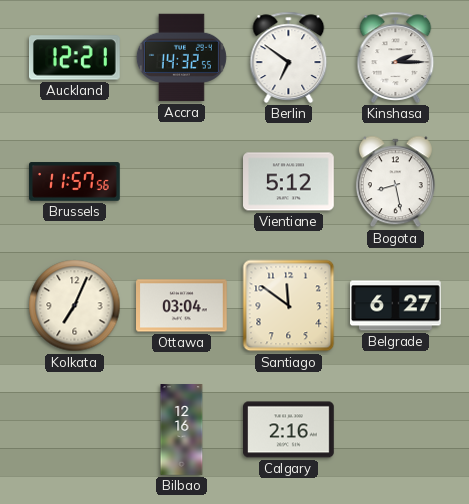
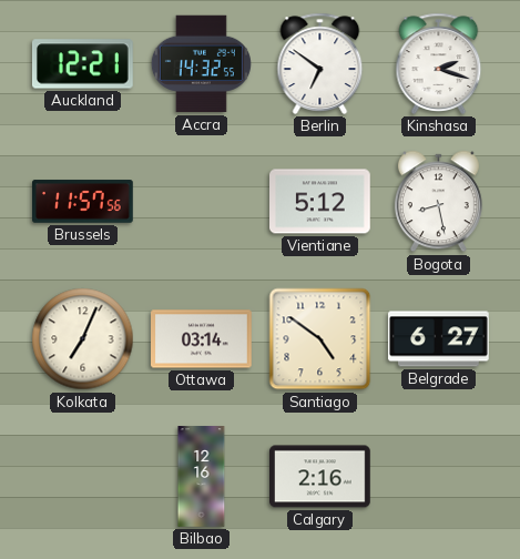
Kinshasa: 2:15 -> 2:18
Ottawa: 03:04 -> 03:14
Santiago: 11:51 -> 4:51
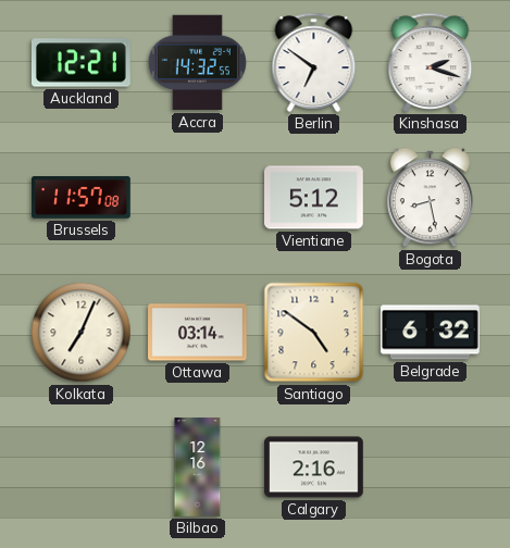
Brussels: 11:57:56 -> 11:57:08
Belgrade: 6:27 -> 6:32
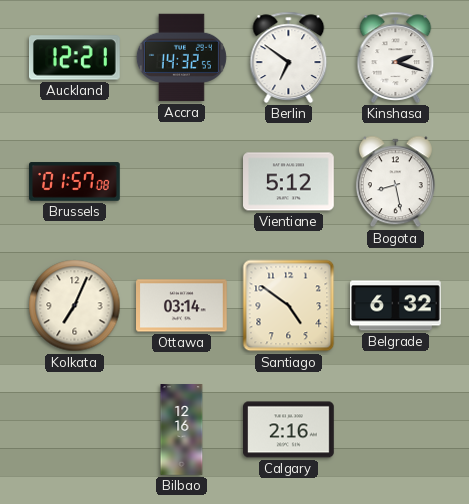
Brussels: 11:57 -> 01:57
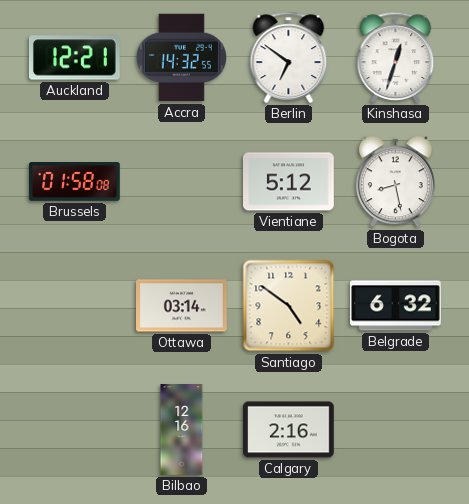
Kinshasa: 2:18 -> 12:33
Brussels: 01:57 -> 01:58
Kolkata: 7:04 -> none
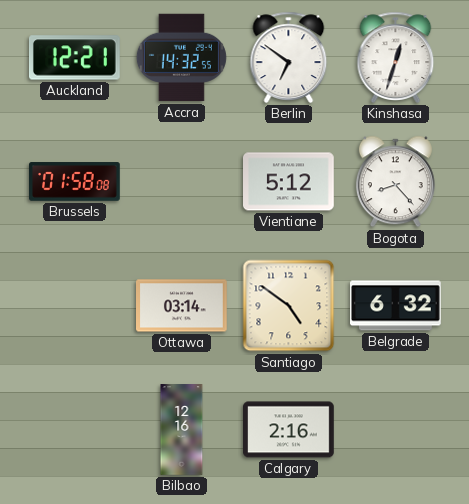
Bogota: 8:28 -> 8:23
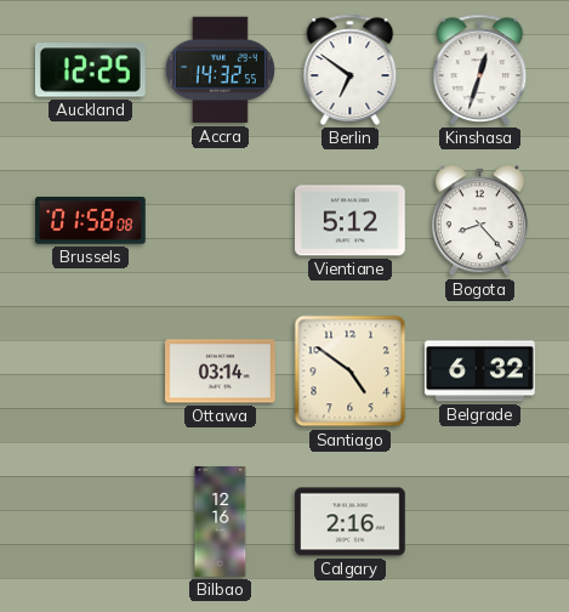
Auckland: 12:21 -> 12:25
